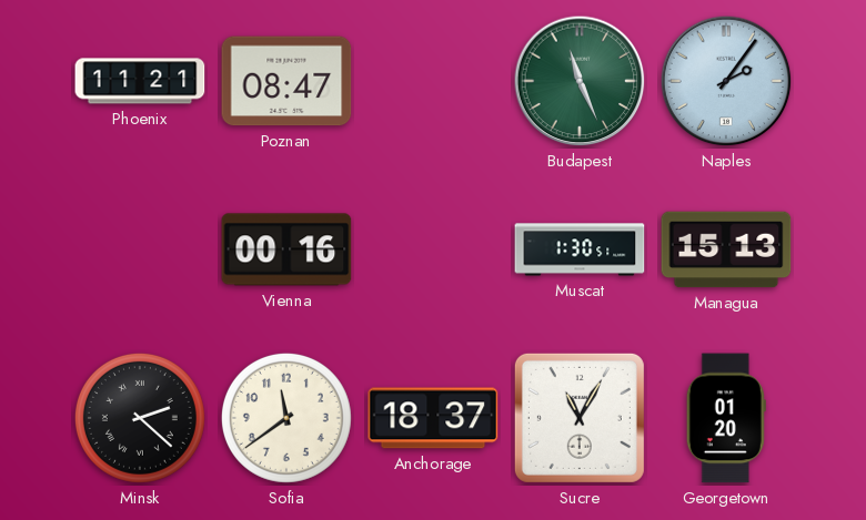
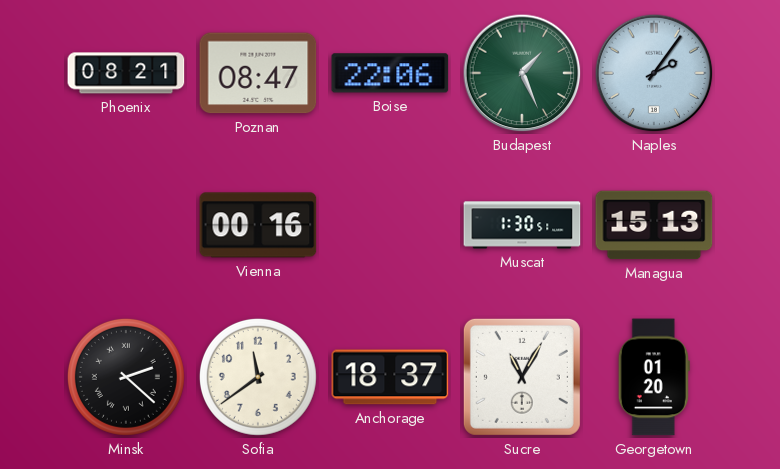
Phoenix: 11:21 -> 08:21
Boise: none -> 22:06
Budapest: 11:26 -> 1:26
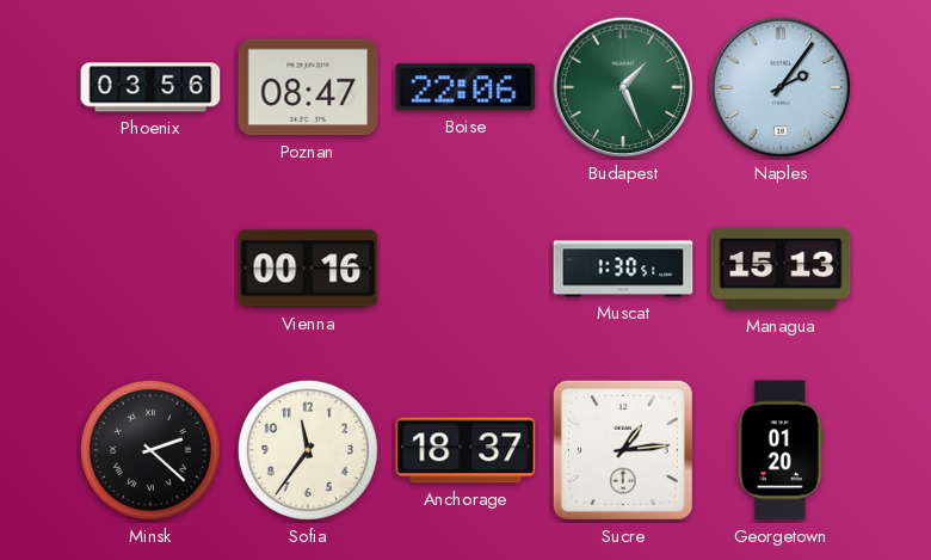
Phoenix: 08:21 -> 03:56
Sofia: 11:39 -> 11:36
Sucre: 11:05 -> 1:14
